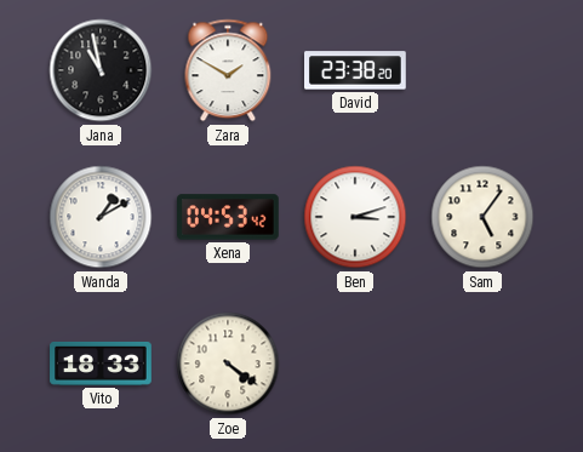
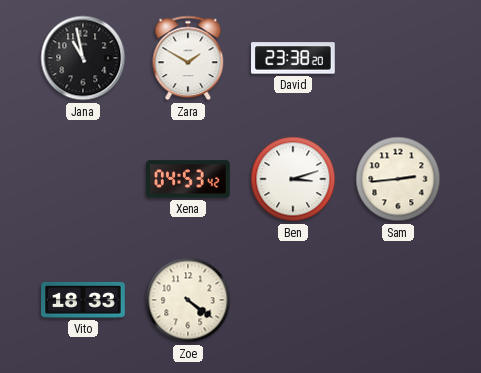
Wanda: 1:10 -> none
Sam: 5:06 -> 2:44
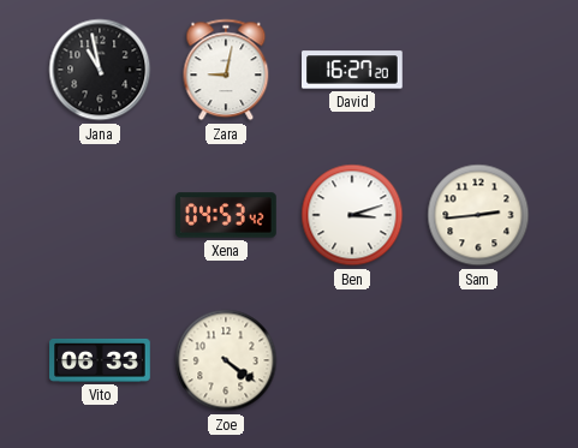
Zara: 1:50 -> 9:02
David: 23:38 -> 16:27
Vito: 18:33 -> 06:33
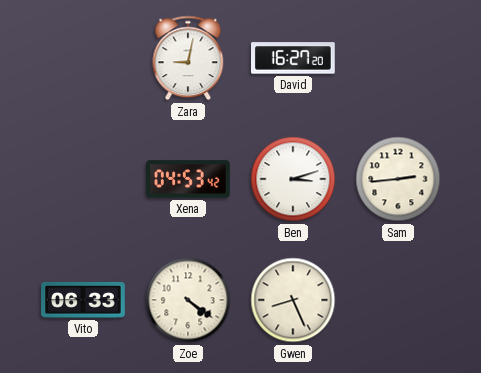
Jana: 10:58 -> none
Gwen: none -> 8:26
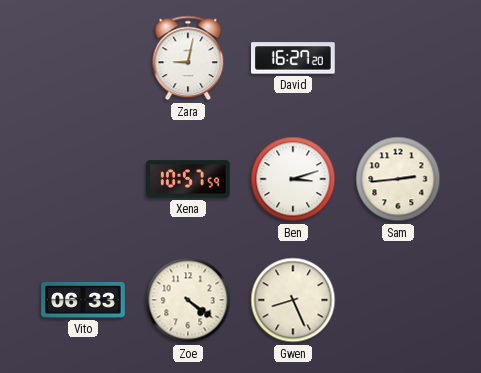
Xena: 04:53 -> 10:57
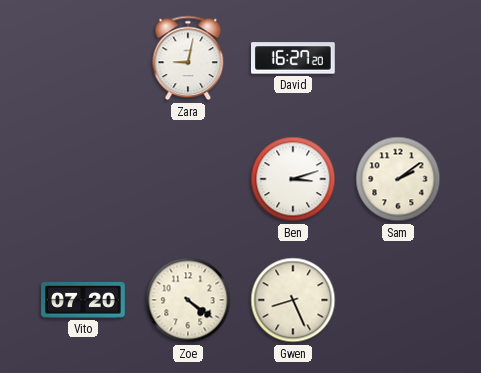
Xena: 10:57 -> none
Sam: 2:44 -> 2:09
Vito: 06:33 -> 07:20
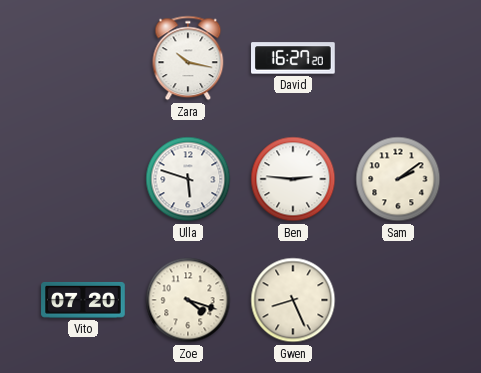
Zara: 9:02 -> 10:17
Ulla: none -> 5:48
Ben: 3:12 -> 2:46
Zoe: 4:21 -> 4:18
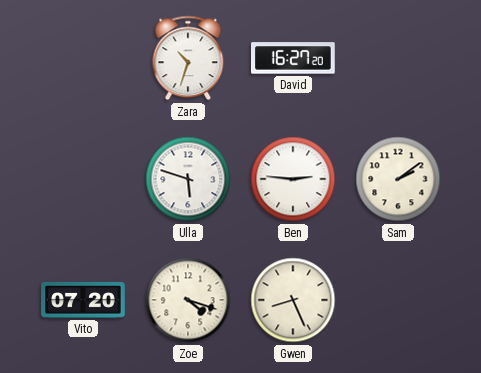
Zara: 10:17 -> 10:33
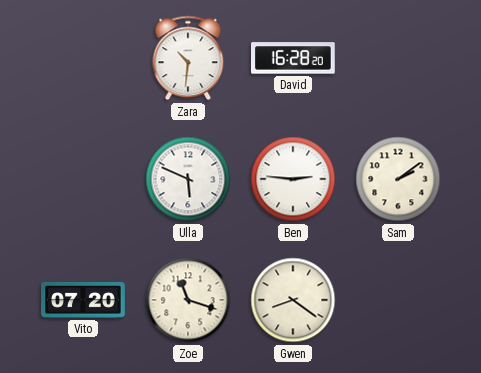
Zara: 10:33 -> 10:31
David: 16:27 -> 16:28
Ulla: 5:48 -> 5:49
Zoe: 4:18 -> 11:18
Gwen: 8:26 -> 8:21
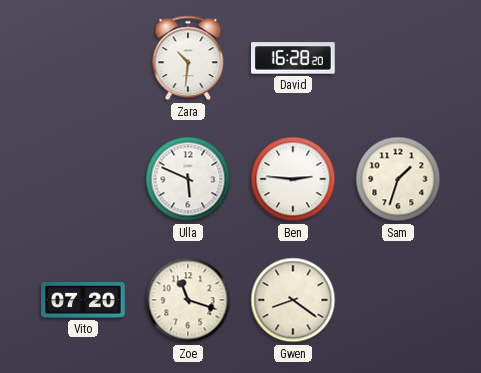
Sam: 2:09 -> 1:33
